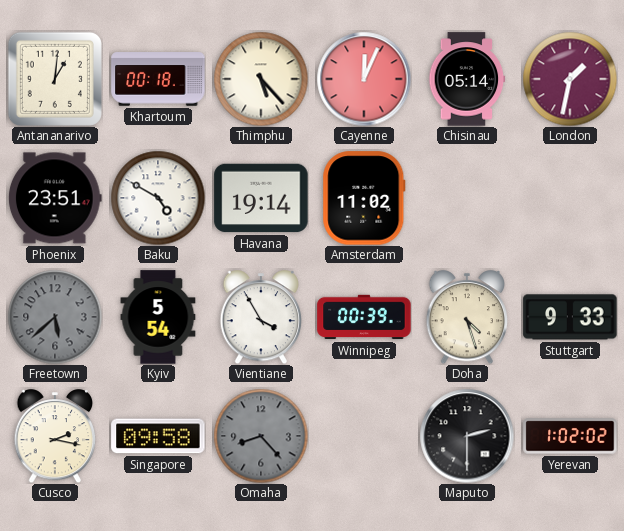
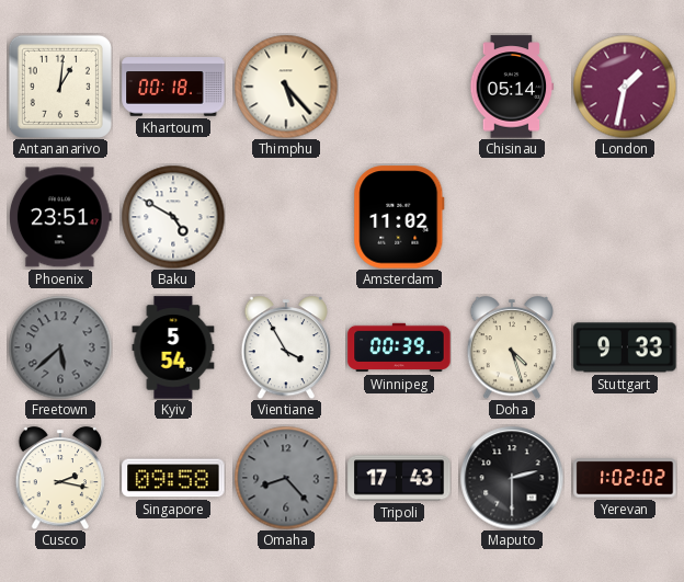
Cayenne: 12:04 -> none
Havana: 19:14 -> none
Tripoli: none -> 17:43
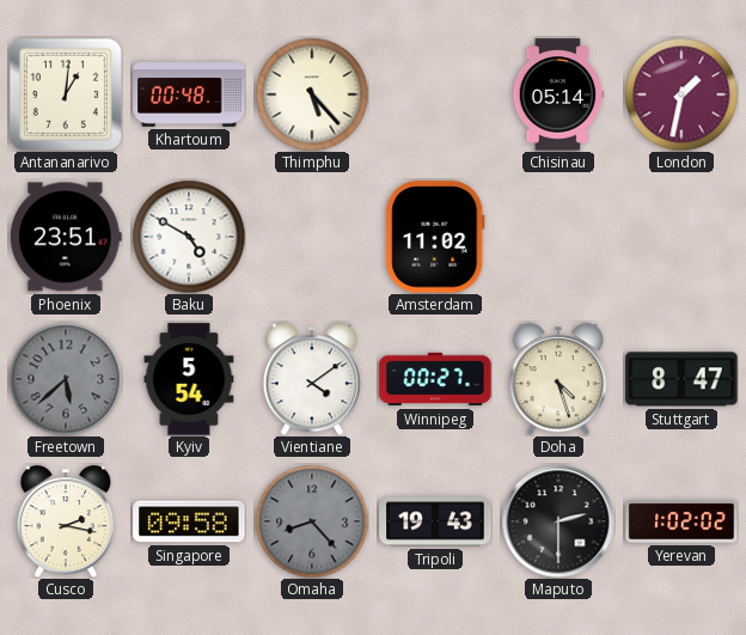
Khartoum: 00:18 -> 00:48
Vientiane: 3:55 -> 4:09
Winnipeg: 00:39 -> 00:27
Stuttgart: 9:33 -> 8:47
Tripoli: 17:43 -> 19:43
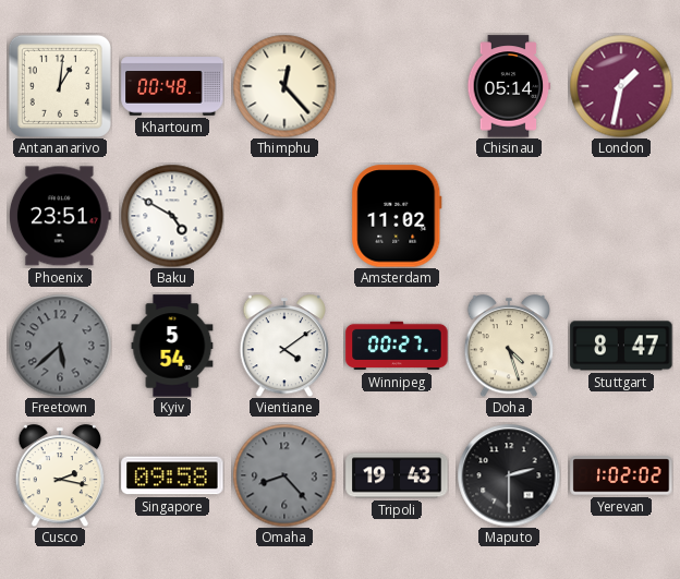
Thimphu: 5:23 -> 12:23
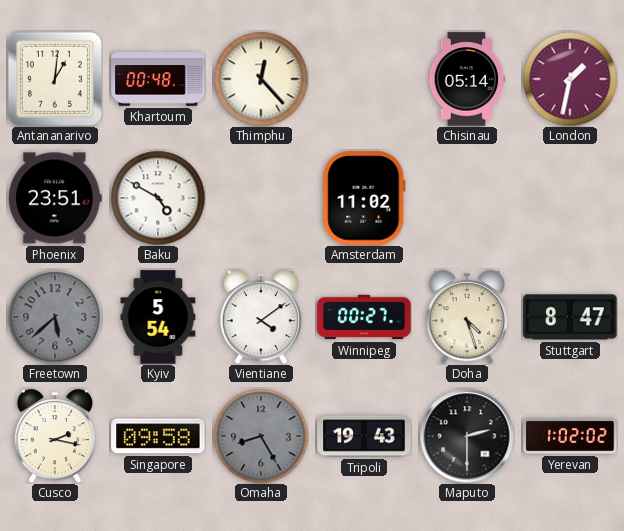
Omaha: 8:23 -> 8:25
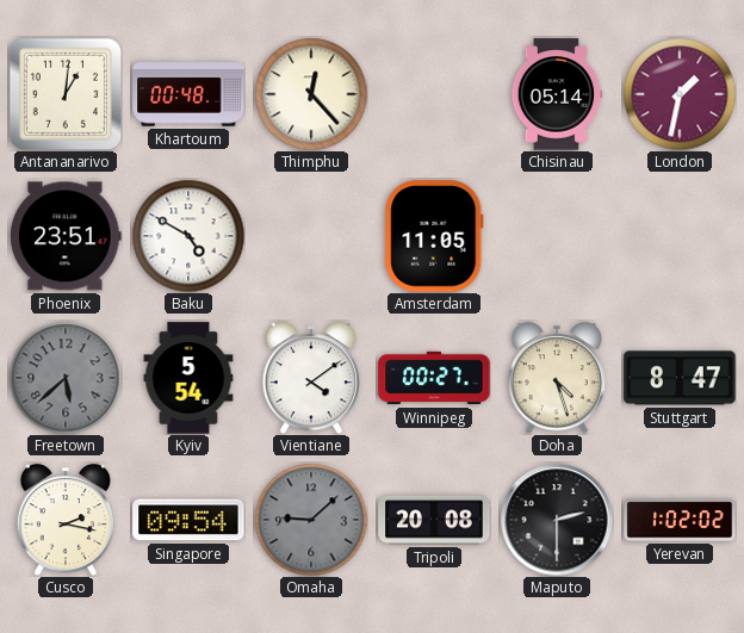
Amsterdam: 11:02 -> 11:05
Singapore: 09:58 -> 09:54
Omaha: 8:25 -> 9:08
Tripoli: 19:43 -> 20:08
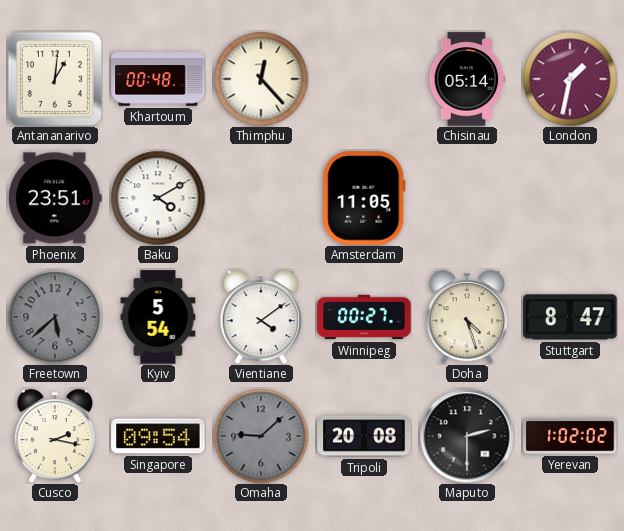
Baku: 4:50 -> 4:10
